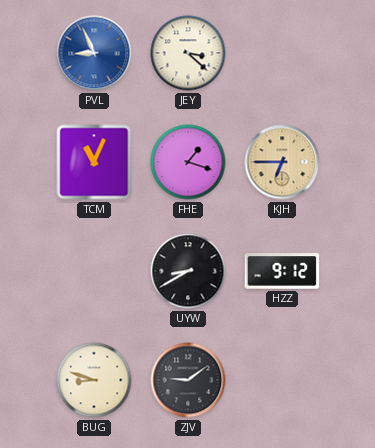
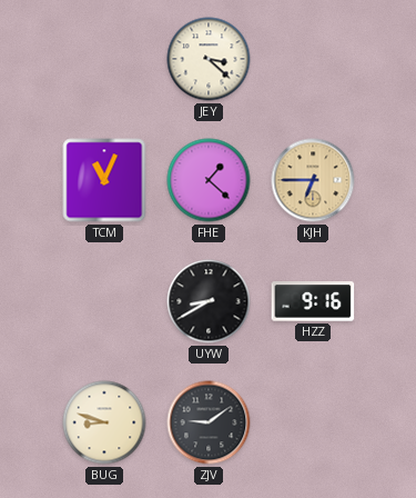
PVL: 8:56 -> none
FHE: 1:18 -> 1:22
HZZ: 9:12 -> 9:16
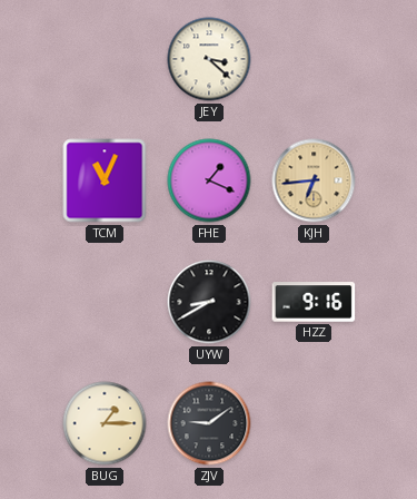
FHE: 1:22 -> 1:19
KJH: 6:45 -> 6:44
BUG: 8:48 -> 1:15
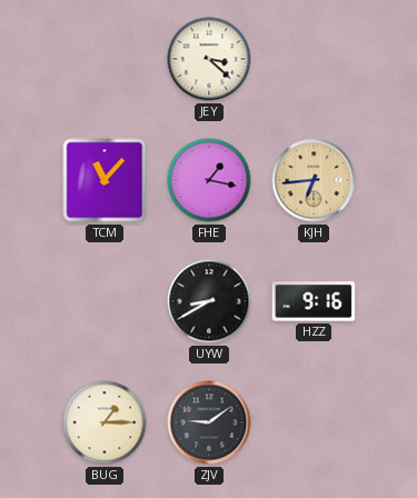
TCM: 11:04 -> 11:07
FHE: 1:19 -> 1:17
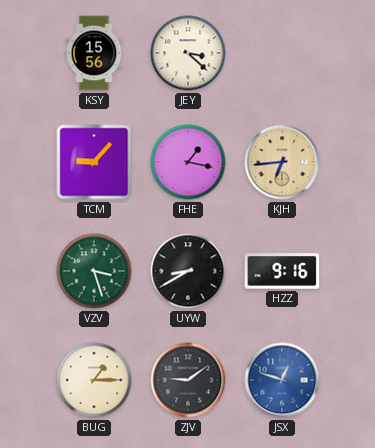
KSY: none -> 15:56
TCM: 11:07 -> 9:07
VZV: none -> 3:27
JSX: none -> 12:48
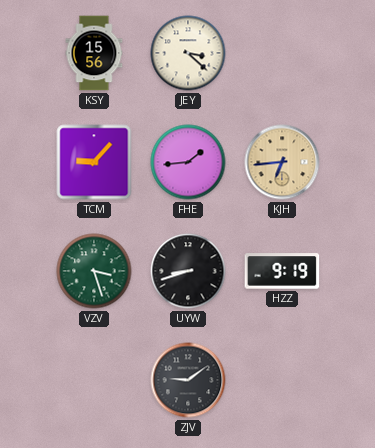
FHE: 1:17 -> 1:44
UYW: 8:40 -> 8:42
HZZ: 9:16 -> 9:19
BUG: 1:15 -> none
JSX: 12:48 -> none
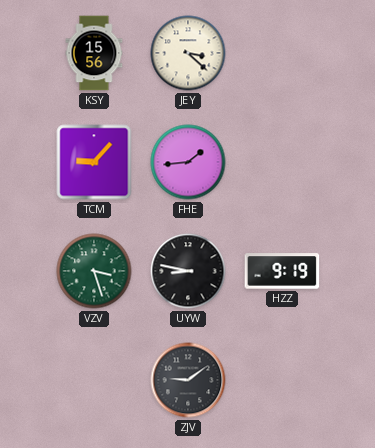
KJH: 6:44 -> none
UYW: 8:42 -> 8:47
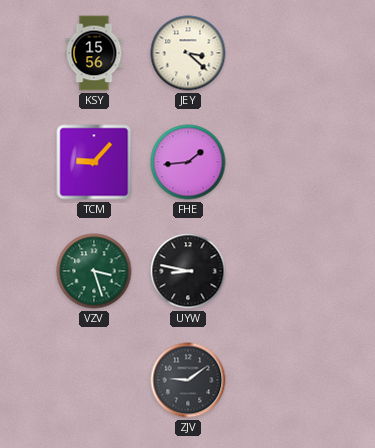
HZZ: 9:19 -> none
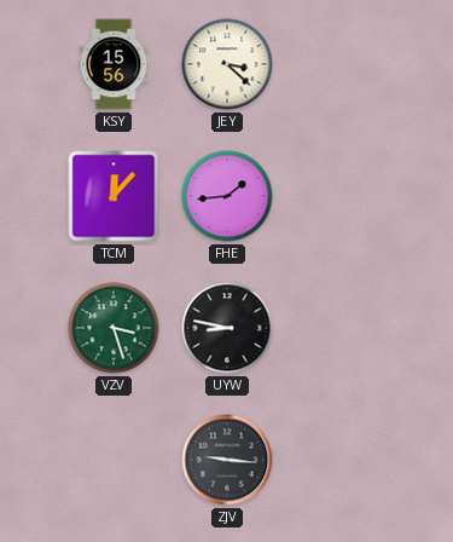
TCM: 9:07 -> 12:07
ZJV: 9:09 -> 9:16
